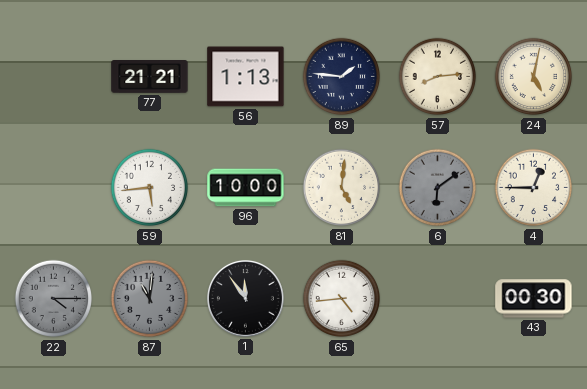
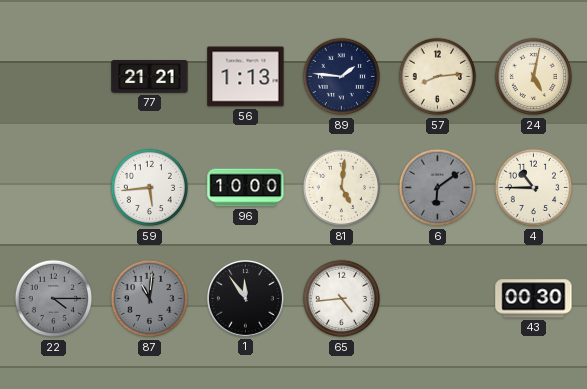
4: 12:45 -> 10:45
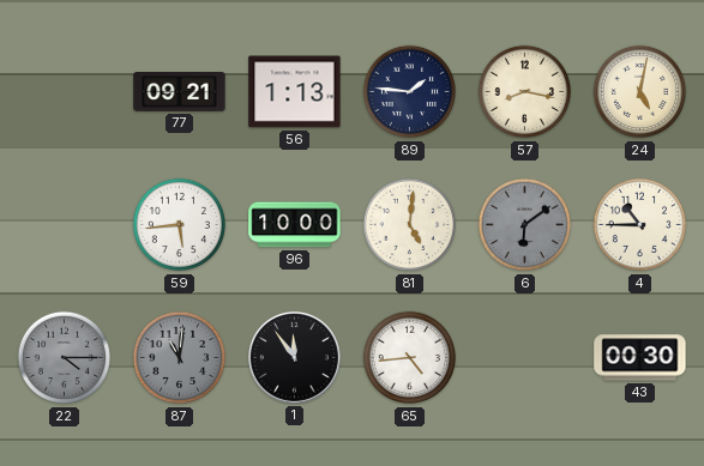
77: 21:21 -> 09:21
57: 8:14 -> 8:17
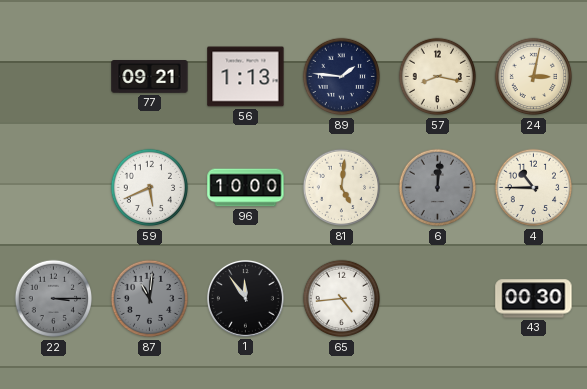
24: 5:02 -> 3:02
59: 5:44 -> 5:41
6: 6:09 -> 12:01
22: 4:15 -> 3:15
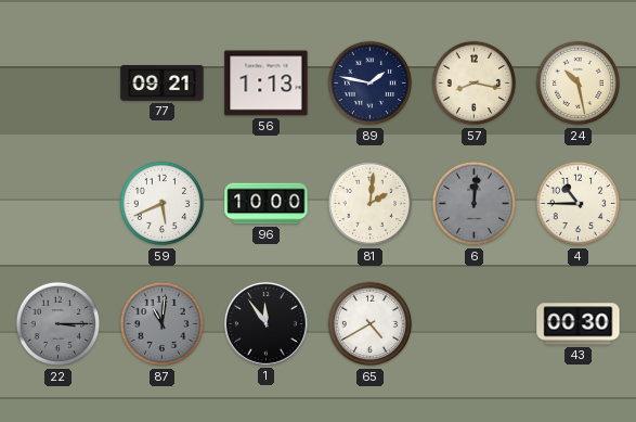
89: 1:46 -> 1:47
24: 3:02 -> 10:28
81: 5:01 -> 2:01
65: 4:44 -> 4:40
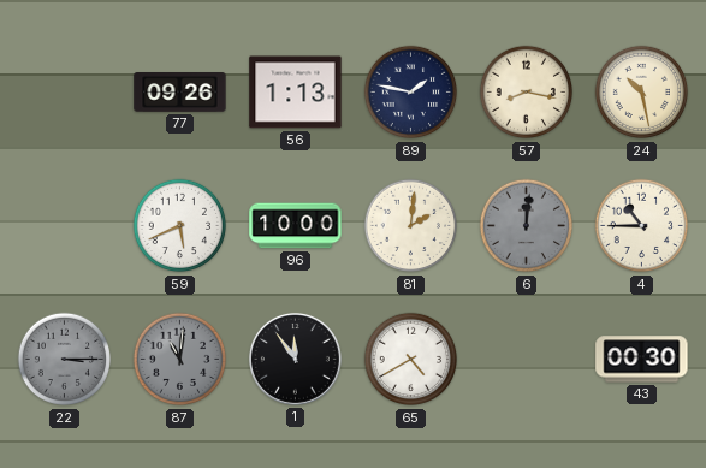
77: 09:21 -> 09:26
